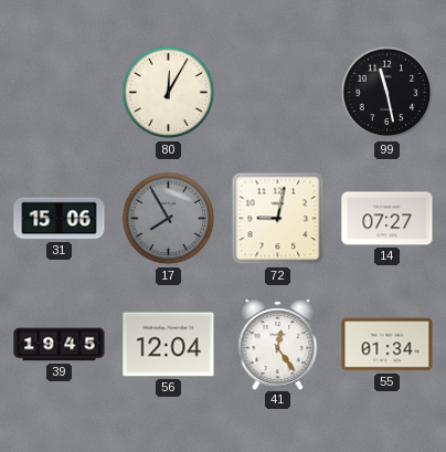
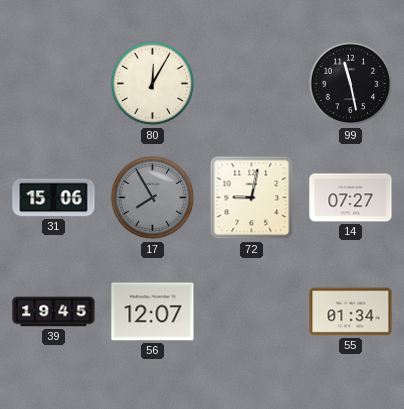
56: 12:04 -> 12:07
41: 12:24 -> none
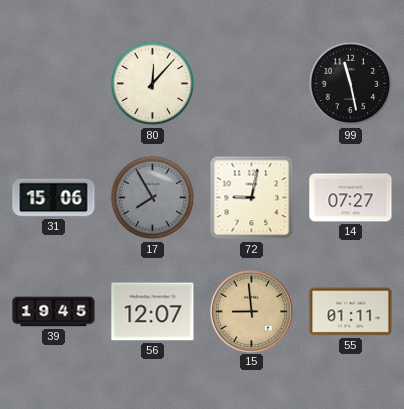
80: 12:05 -> 12:07
15: none -> 8:59
55: 01:34 -> 01:11
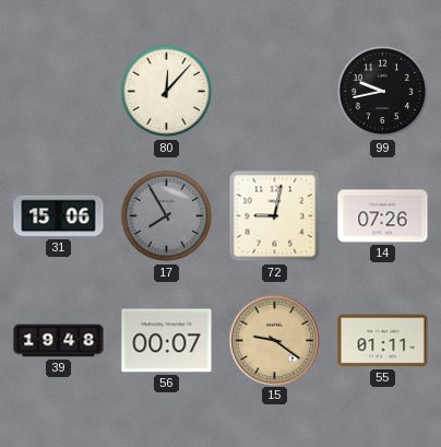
99: 11:28 -> 9:43
14: 07:27 -> 07:26
39: 19:45 -> 19:48
56: 12:07 -> 00:07
15: 8:59 -> 9:21
